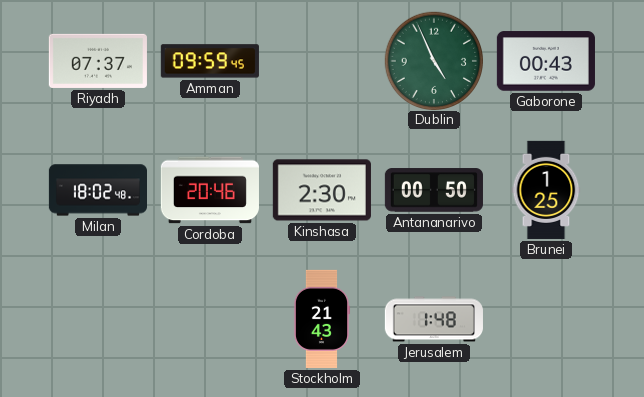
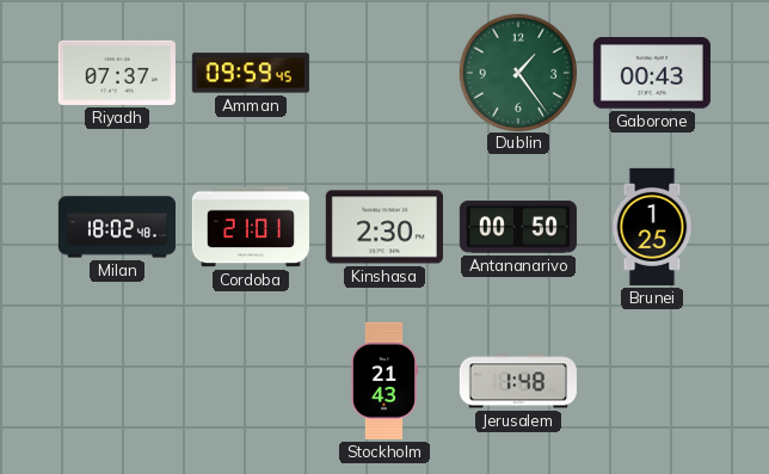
Dublin: 4:56 -> 1:24
Cordoba: 20:46 -> 21:01
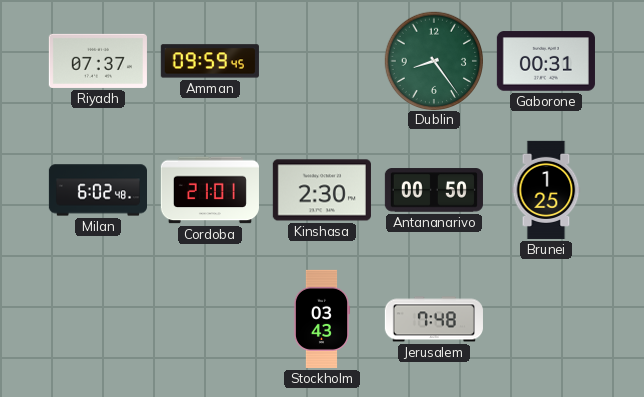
Dublin: 1:24 -> 8:24
Gaborone: 00:43 -> 00:31
Milan: 18:02 -> 6:02
Stockholm: 21:43 -> 03:43
Jerusalem: 1:48 -> 7:48
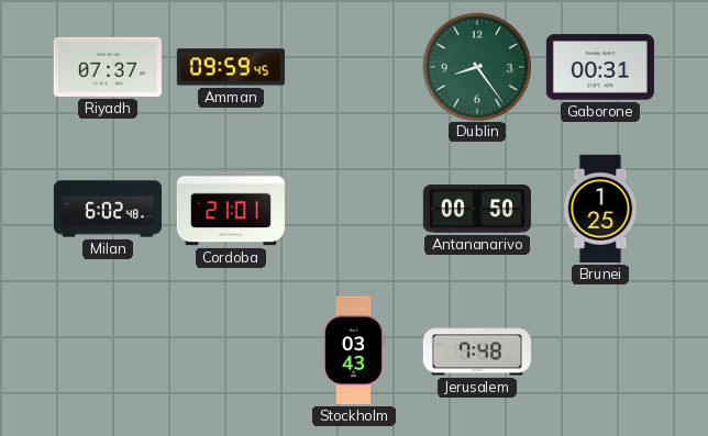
Kinshasa: 2:30 -> none
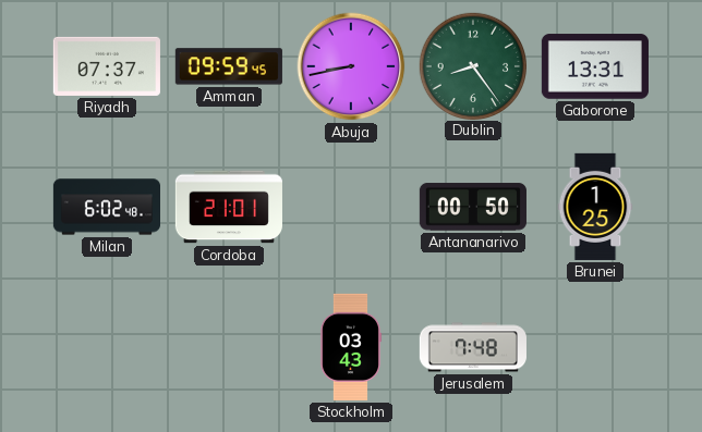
Abuja: none -> 8:43
Gaborone: 00:31 -> 13:31
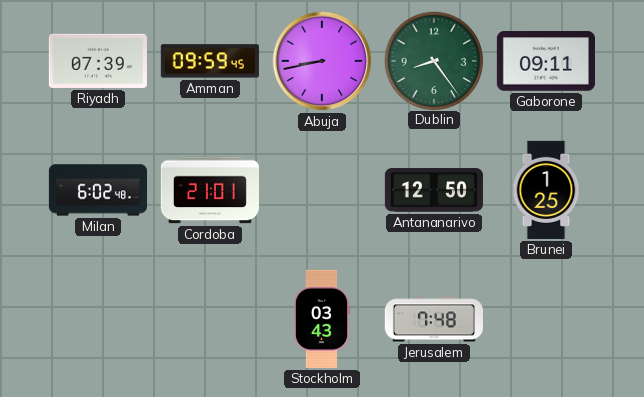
Riyadh: 07:37 -> 07:39
Gaborone: 13:31 -> 09:11
Antananarivo: 00:50 -> 12:50
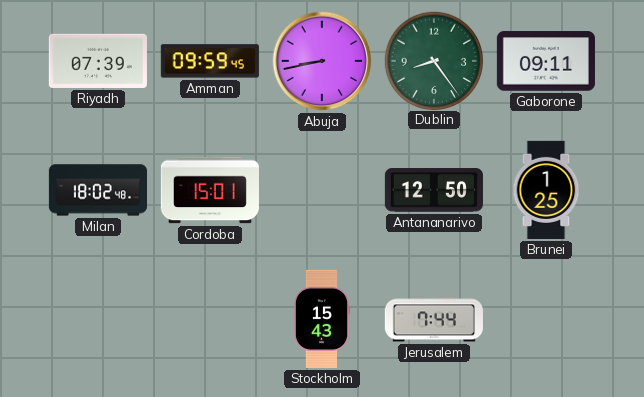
Milan: 6:02 -> 18:02
Cordoba: 21:01 -> 15:01
Stockholm: 03:43 -> 15:43
Jerusalem: 7:48 -> 7:44
